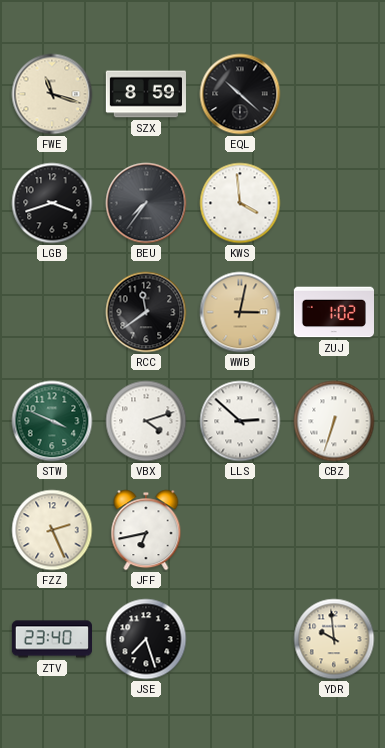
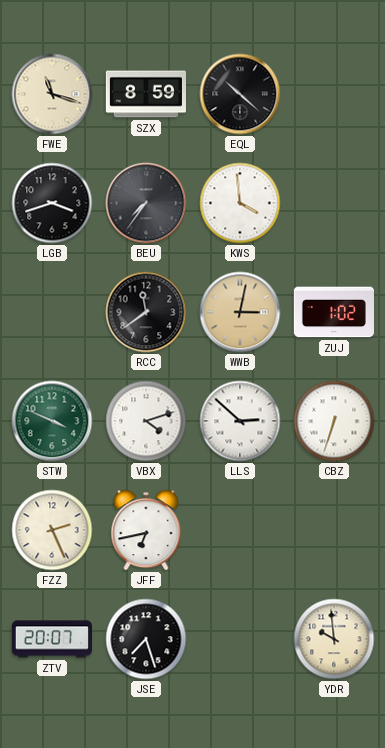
ZTV: 23:40 -> 20:07
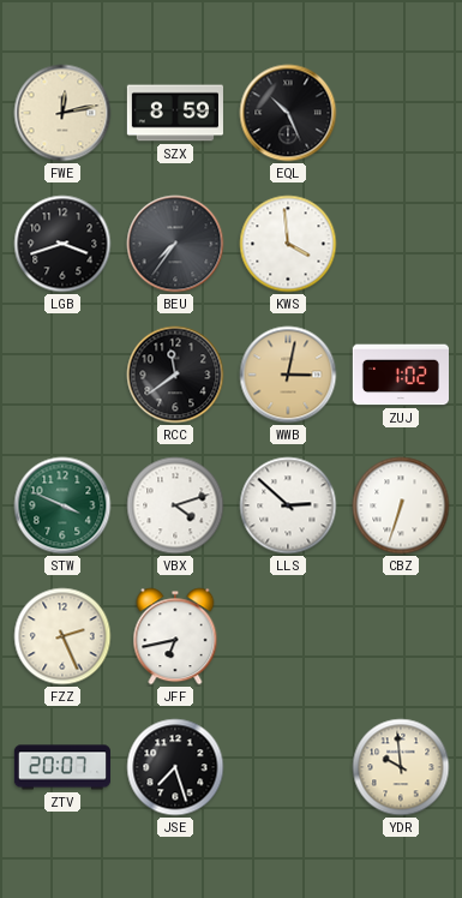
FWE: 11:18 -> 12:13
EQL: 10:22 -> 10:26
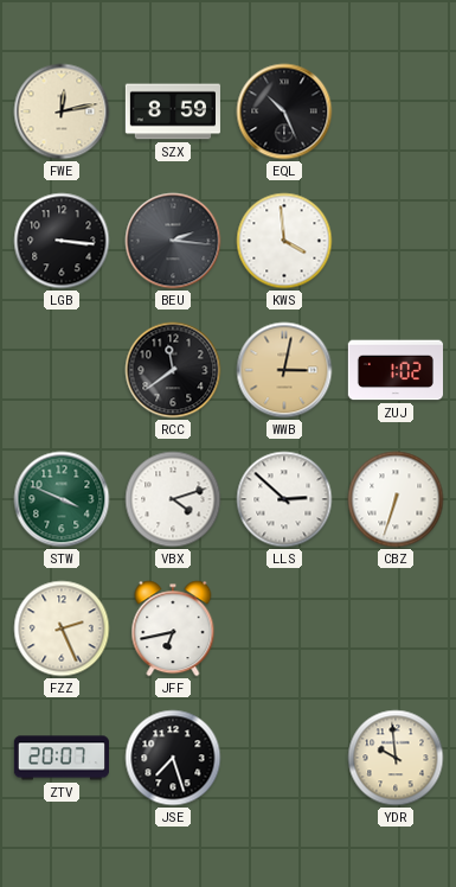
LGB: 3:42 -> 3:16
BEU: 7:36 -> 2:16
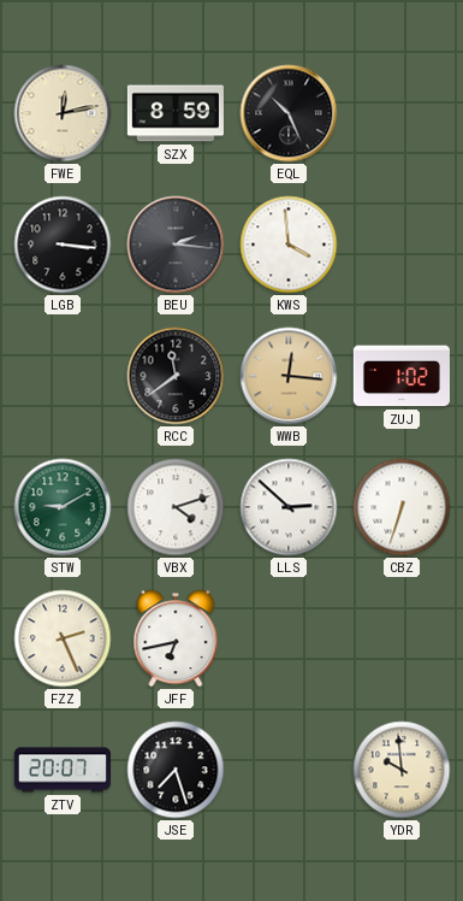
WWB: 3:02 -> 12:16
STW: 3:49 -> 9:10
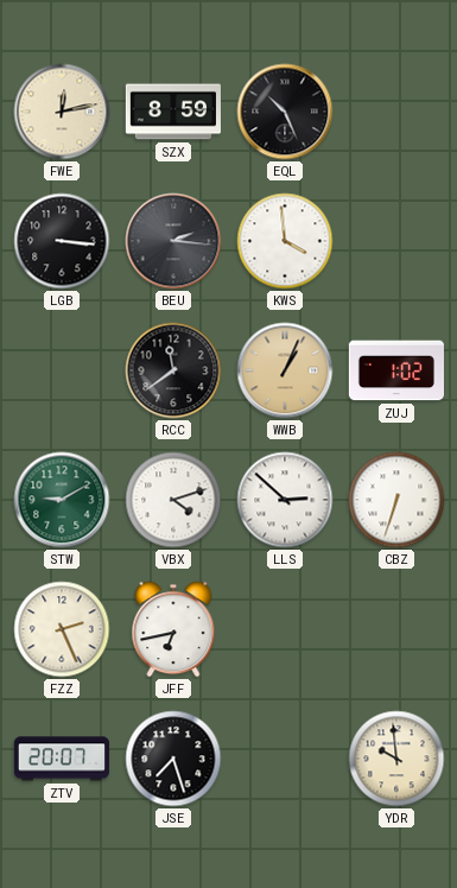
WWB: 12:16 -> 1:04
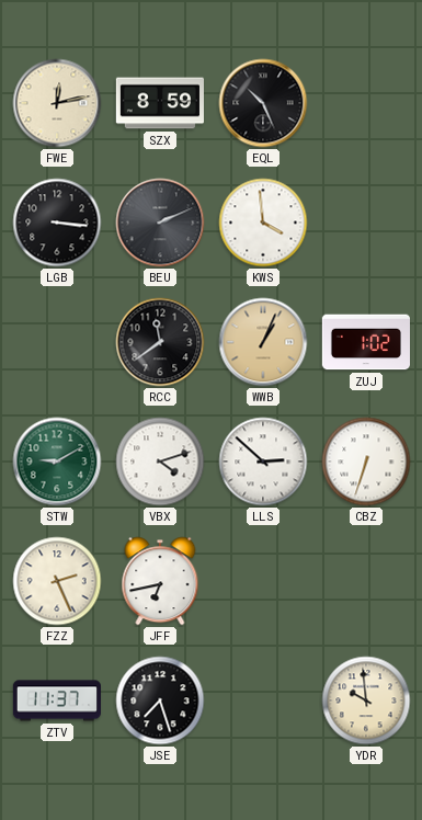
BEU: 2:16 -> 2:11
ZTV: 20:07 -> 11:37
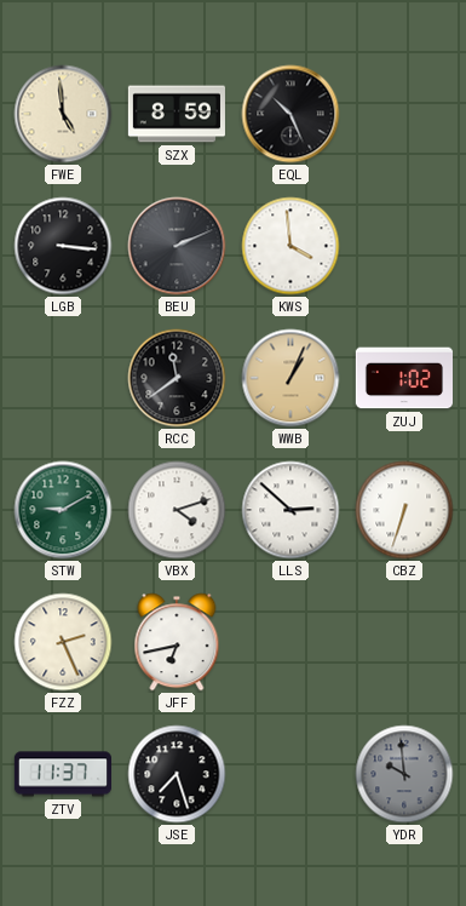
FWE: 12:13 -> 4:59
YDR dial: cream -> grey
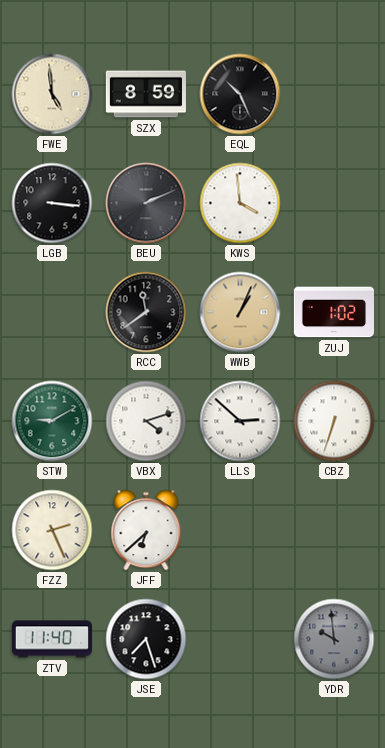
JFF: 6:43 -> 6:38
ZTV: 11:37 -> 11:40
